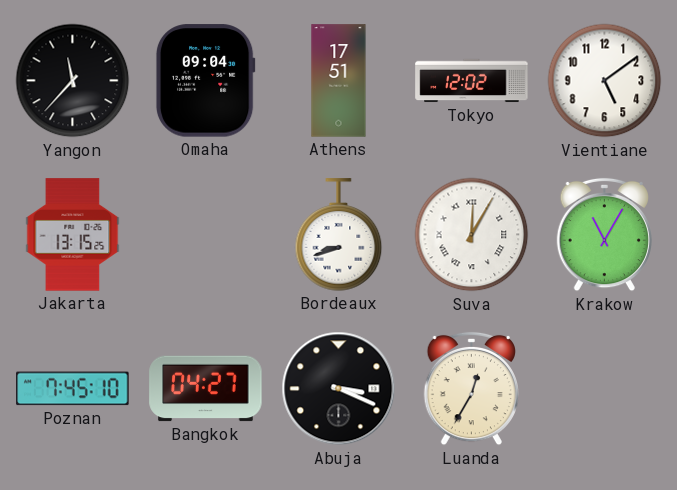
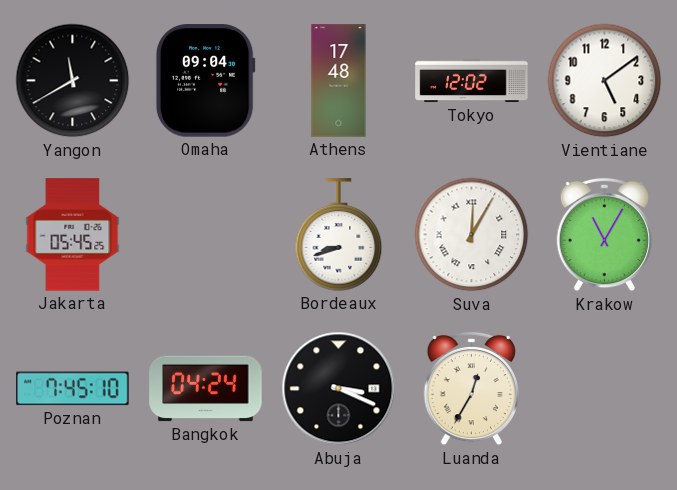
Yangon: 11:37 -> 11:40
Athens: 17:51 -> 17:48
Jakarta: 13:15 -> 05:45
Bangkok: 04:27 -> 04:24
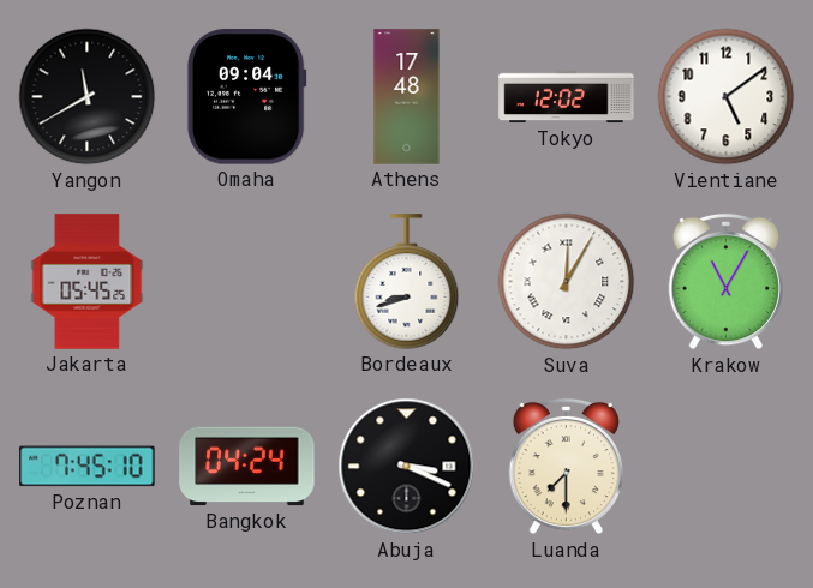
Luanda: 12:35 -> 7:30
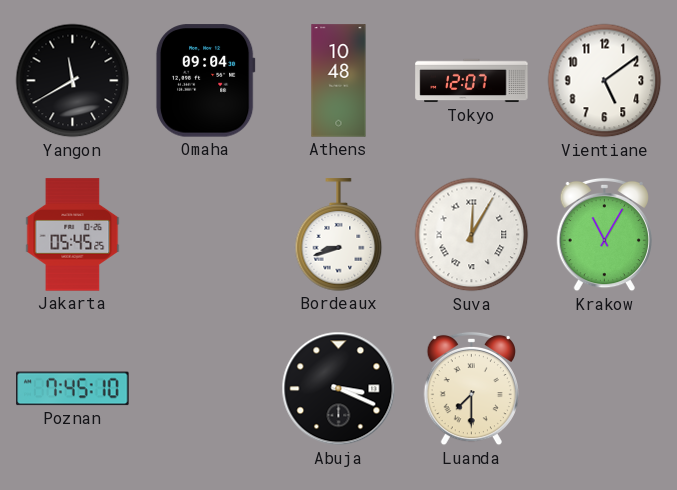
Athens: 17:48 -> 10:48
Tokyo: 12:02 -> 12:07
Bangkok: 04:24 -> none
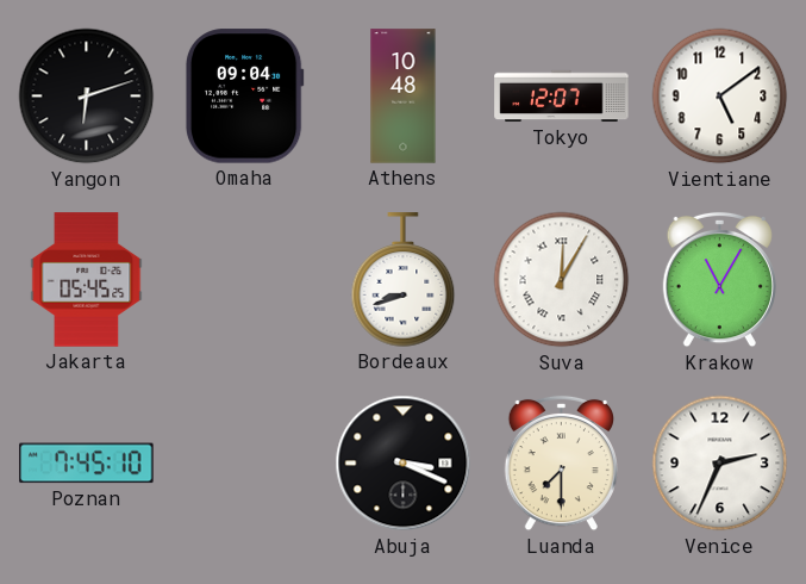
Yangon: 11:40 -> 6:12
Venice: none -> 2:34
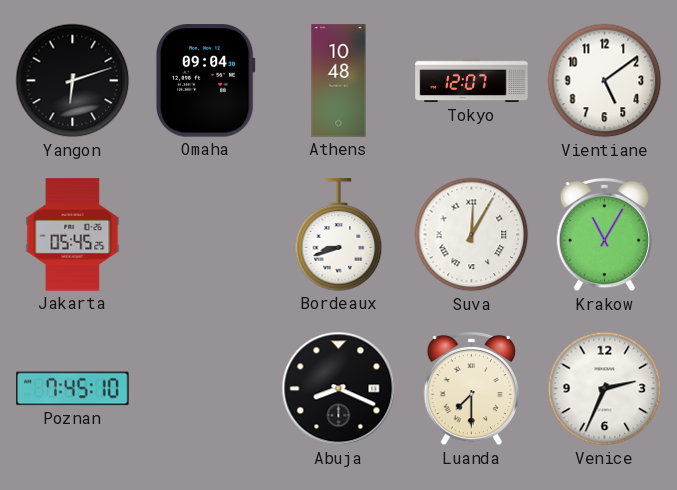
Abuja: 3:19 -> 8:19
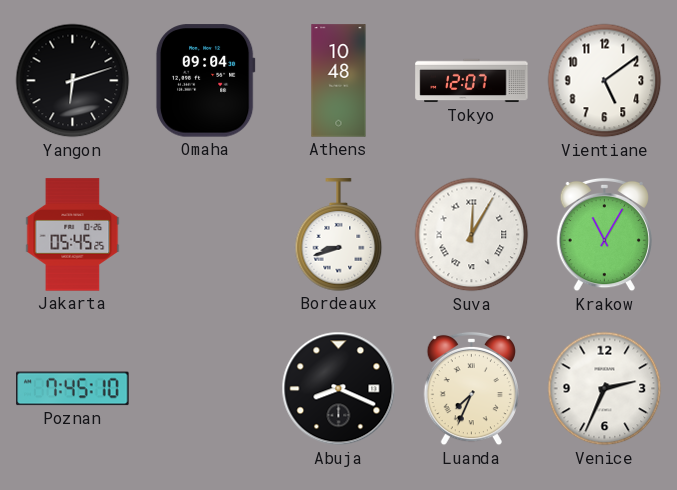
Luanda: 7:30 -> 7:34
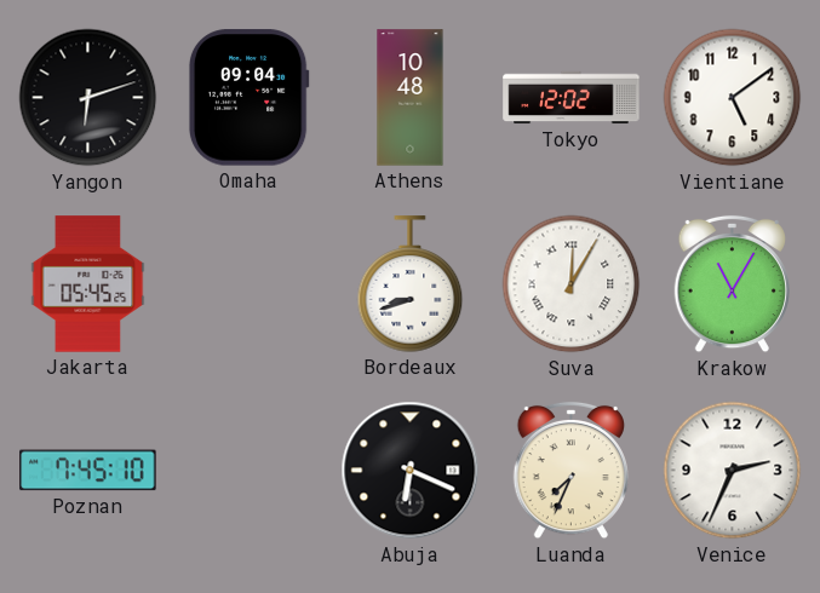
Tokyo: 12:07 -> 12:02
Abuja: 8:19 -> 6:19
